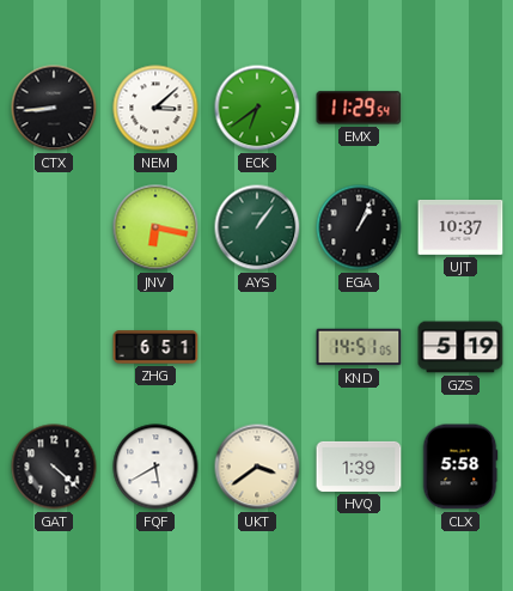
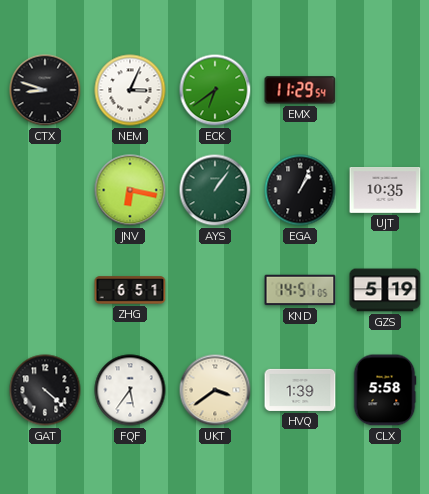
CTX: 8:44 -> 8:48
NEM: 3:08 -> 3:04
UJT: 10:37 -> 10:35
FQF: 5:40 -> 5:36
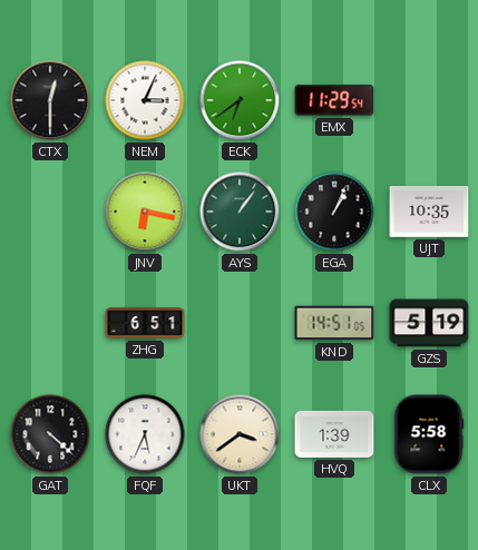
CTX: 8:48 -> 12:30
FQF: 5:36 -> 5:34
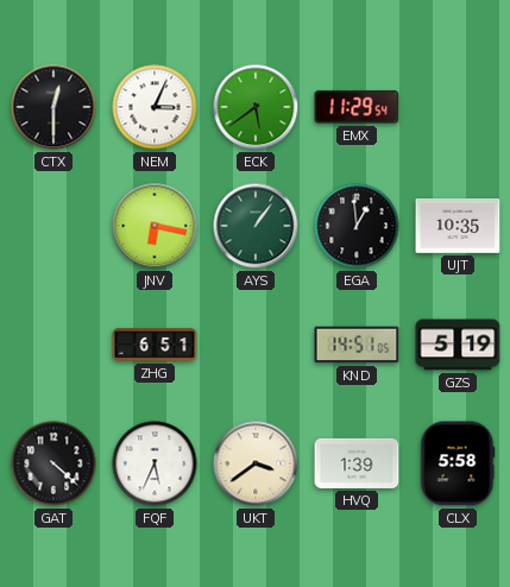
ECK: 6:39 -> 5:39
EGA: 1:04 -> 12:59
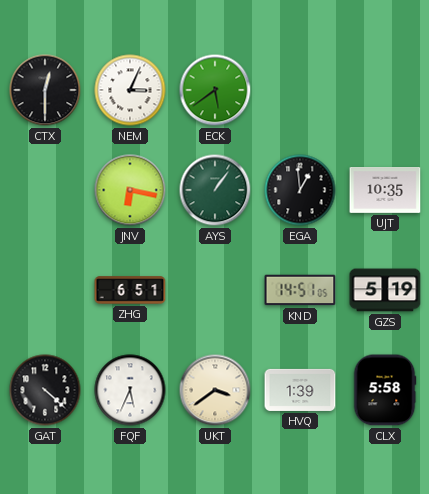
EMX: 11:29 -> none
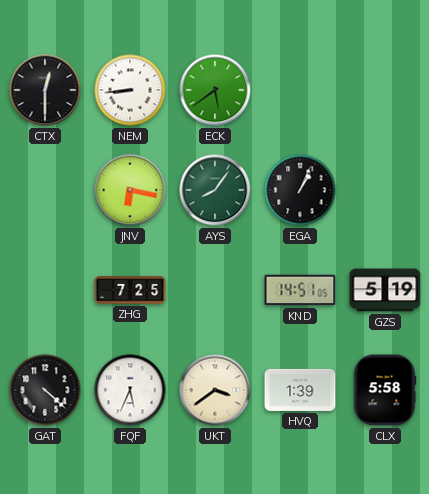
NEM: 3:04 -> 8:44
AYS: 1:06 -> 8:06
EGA: 12:59 -> 1:04
UJT: 10:35 -> none
ZHG: 6:51 -> 7:25
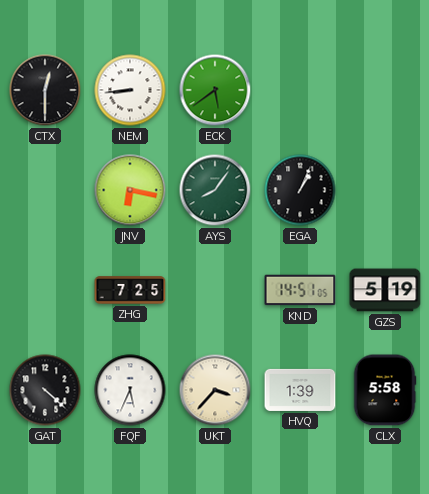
UKT: 3:39 -> 3:37
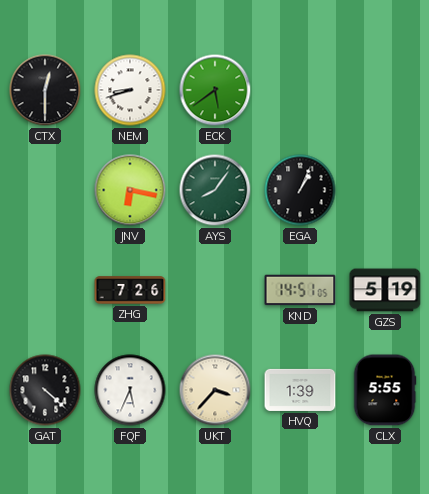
NEM: 8:44 -> 8:42
ZHG: 7:25 -> 7:26
CLX: 5:58 -> 5:55
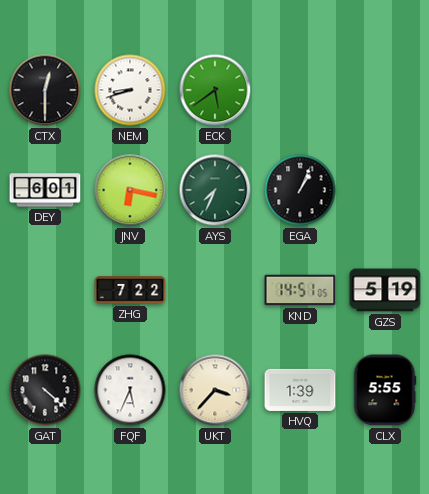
DEY: none -> 6:01
AYS: 8:06 -> 7:34
ZHG: 7:26 -> 7:22
